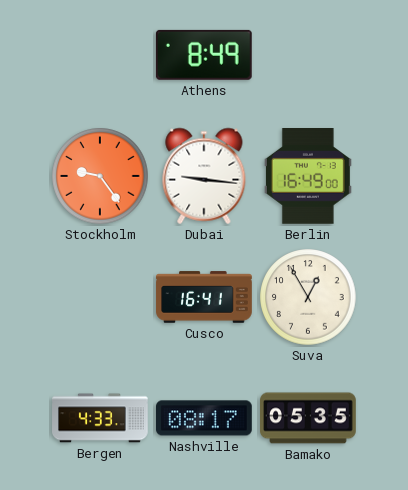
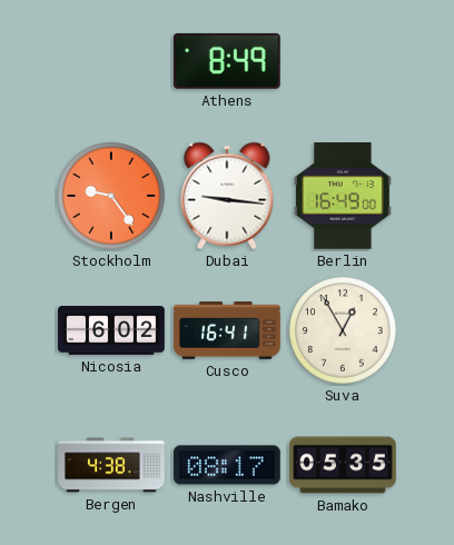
Nicosia: none -> 6:02
Bergen: 4:33 -> 4:38
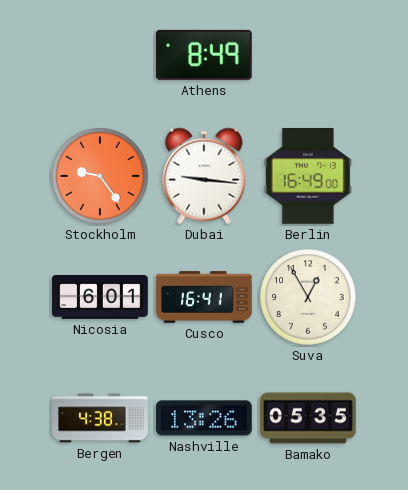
Nicosia: 6:02 -> 6:01
Nashville: 08:17 -> 13:26
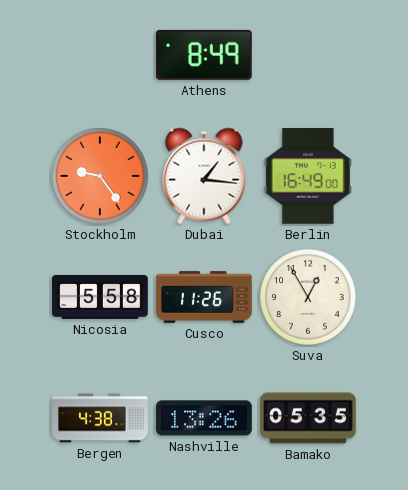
Dubai: 9:16 -> 1:16
Nicosia: 6:01 -> 5:58
Cusco: 16:41 -> 11:26
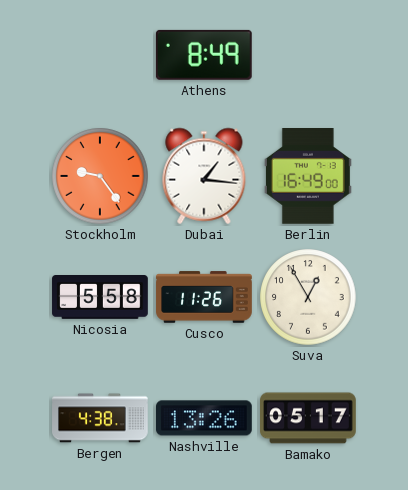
Bamako: 05:35 -> 05:17
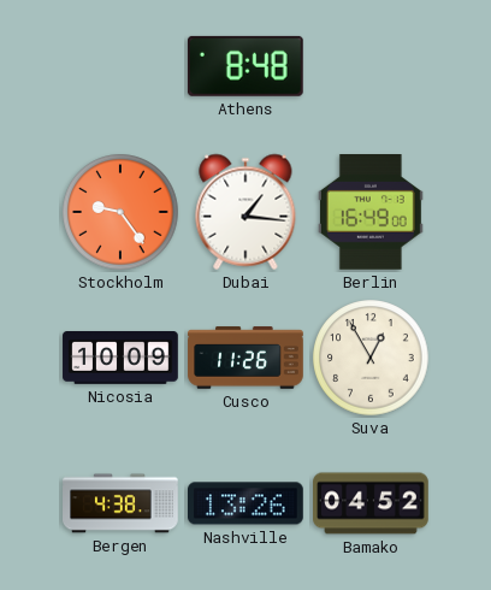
Athens: 8:49 -> 8:48
Nicosia: 5:58 -> 10:09
Bamako: 05:17 -> 04:52
